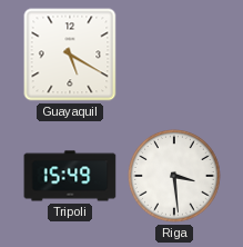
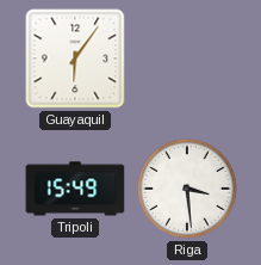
Guayaquil: 5:20 -> 6:06
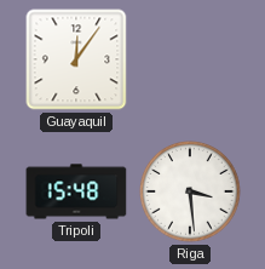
Guayaquil: 6:06 -> 12:06
Tripoli: 15:49 -> 15:48
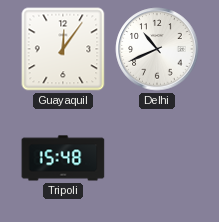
Delhi: none -> 10:41
Riga: 3:29 -> none
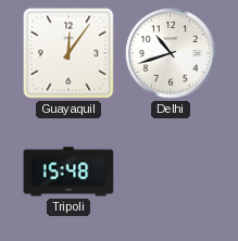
Delhi: 10:41 -> 10:42
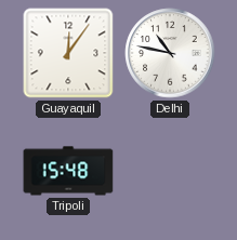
Delhi: 10:42 -> 10:47
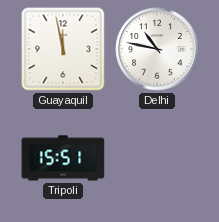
Guayaquil: 12:06 -> 11:58
Tripoli: 15:48 -> 15:51
